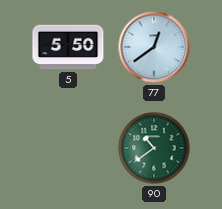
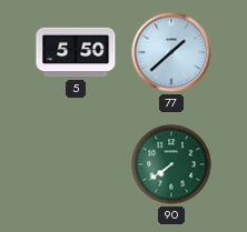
77: 12:39 -> 1:38
90: 10:39 -> 7:39
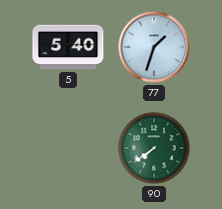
5: 5:50 -> 5:40
77: 1:38 -> 1:33
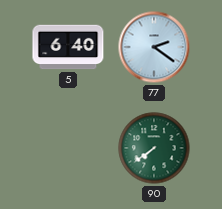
5: 5:40 -> 6:40
77: 1:33 -> 2:21
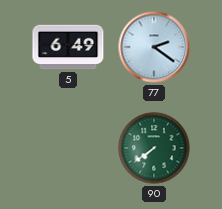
5: 6:40 -> 6:49
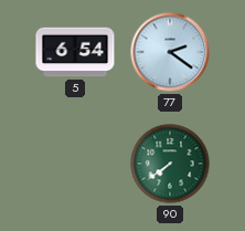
5: 6:49 -> 6:54
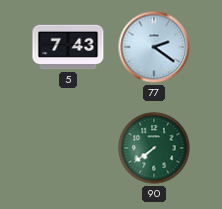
5: 6:54 -> 7:43
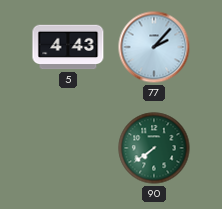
5: 7:43 -> 4:43
77: 2:21 -> 2:07
